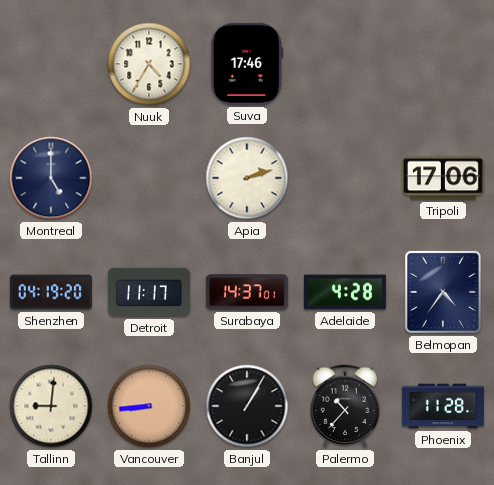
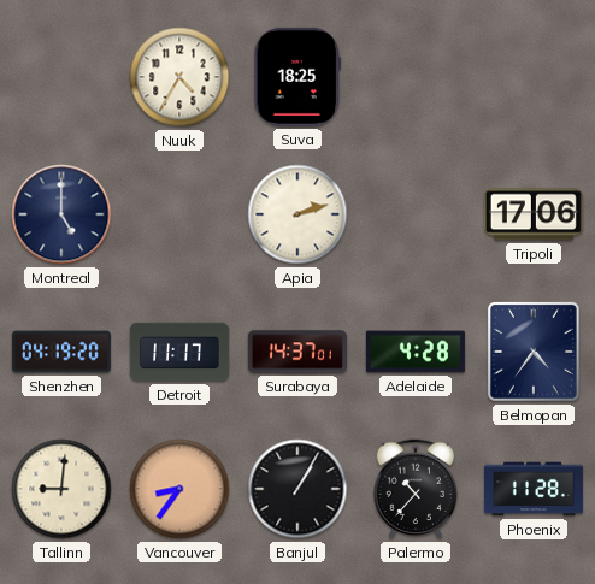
Suva: 17:46 -> 18:25
Vancouver: 8:44 -> 8:36
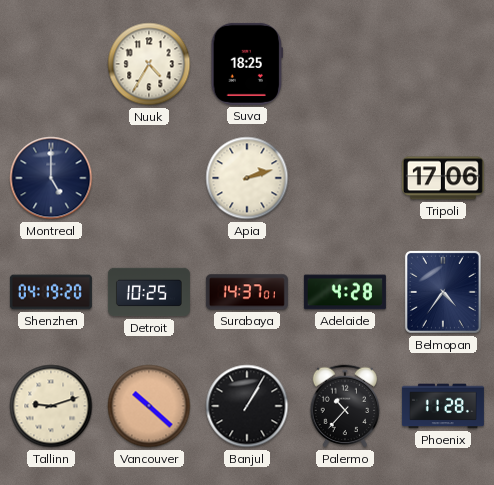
Detroit: 11:17 -> 10:25
Tallinn: 9:01 -> 9:12
Vancouver: 8:36 -> 10:22
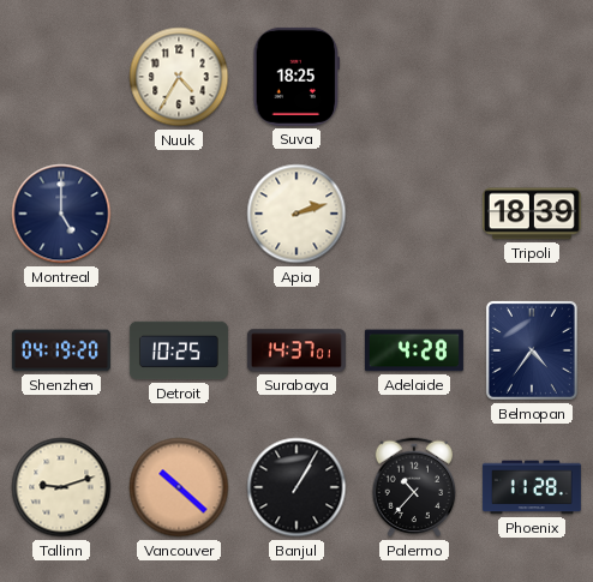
Tripoli: 17:06 -> 18:39
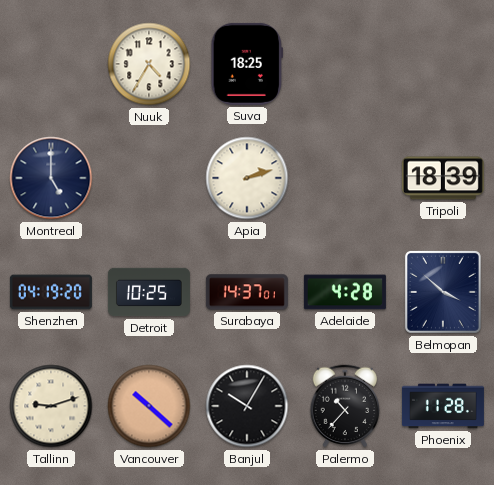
Belmopan: 4:36 -> 3:52
Banjul: 1:05 -> 10:05
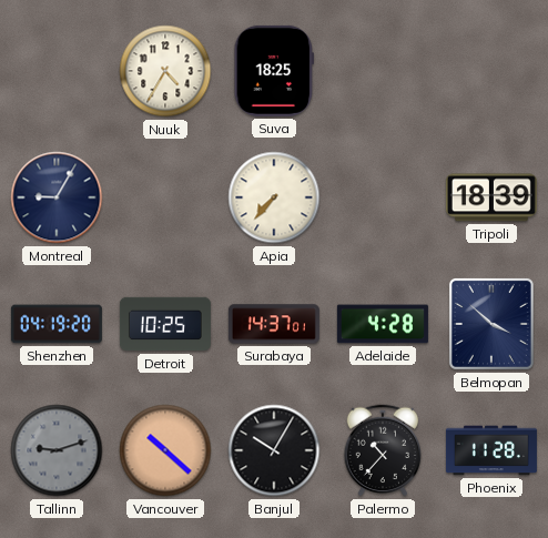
Montreal: 5:00 -> 9:05
Apia: 2:12 -> 7:37
Tallinn dial: cream -> grey
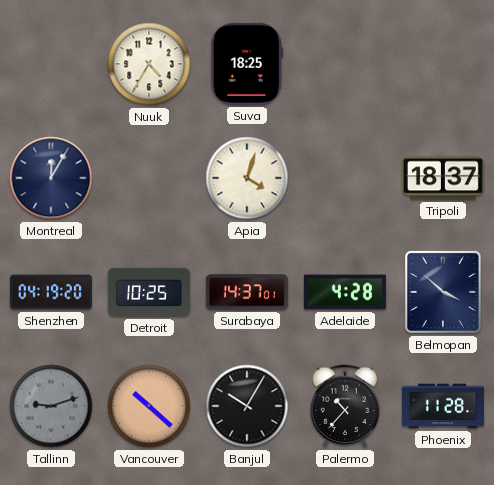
Montreal: 9:05 -> 12:05
Apia: 7:37 -> 4:03
Tripoli: 18:39 -> 18:37
